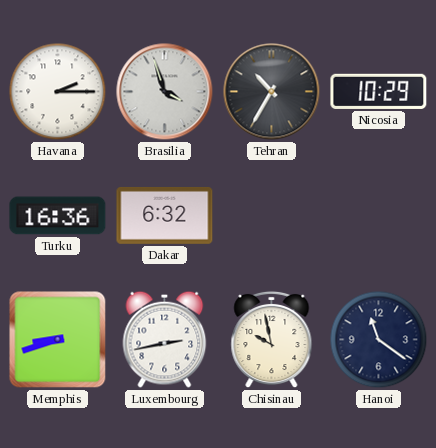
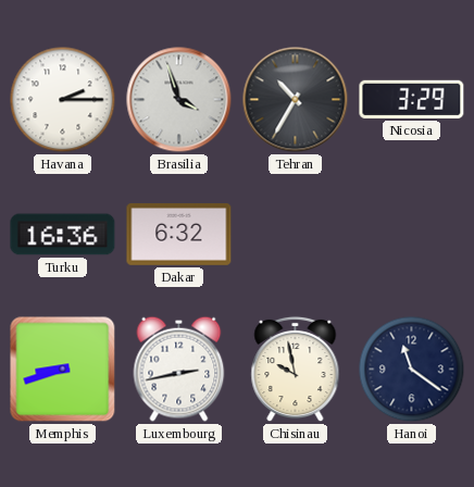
Nicosia: 10:29 -> 3:29
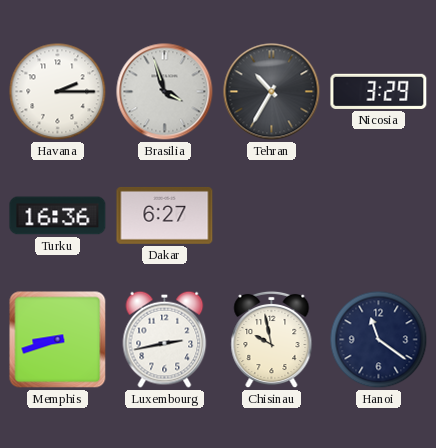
Dakar: 6:32 -> 6:27
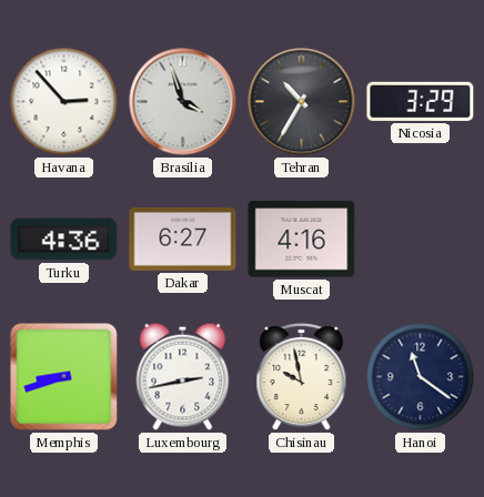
Havana: 2:15 -> 2:53
Turku: 16:36 -> 4:36
Muscat: none -> 4:16
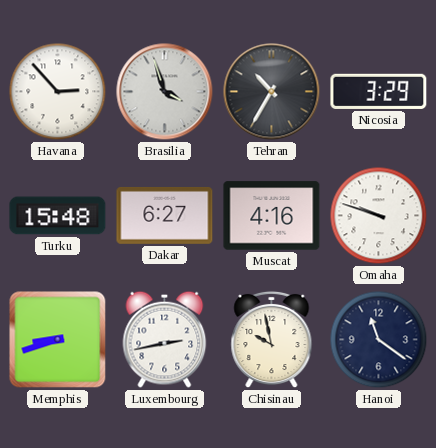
Turku: 4:36 -> 15:48
Omaha: none -> 9:48
